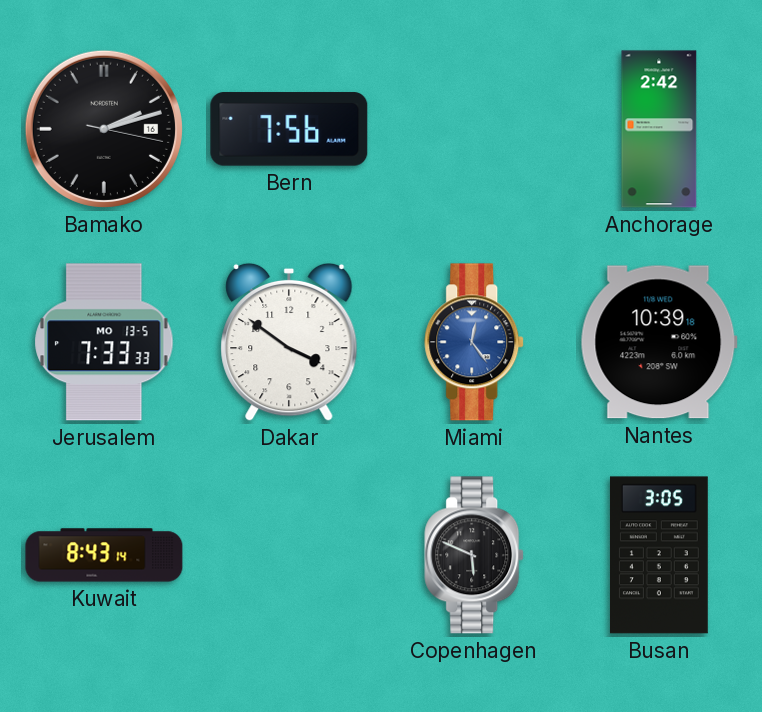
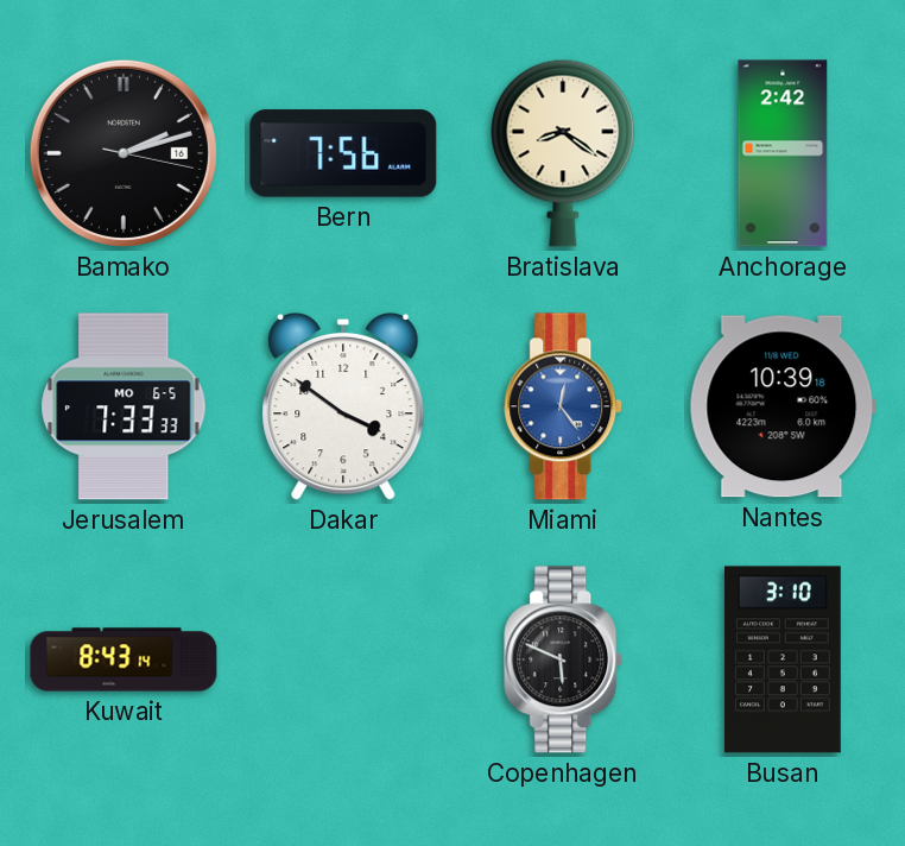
Bratislava: none -> 8:21
Jerusalem date: MO 13-5 -> MO 6-5
Busan: 3:05 -> 3:10
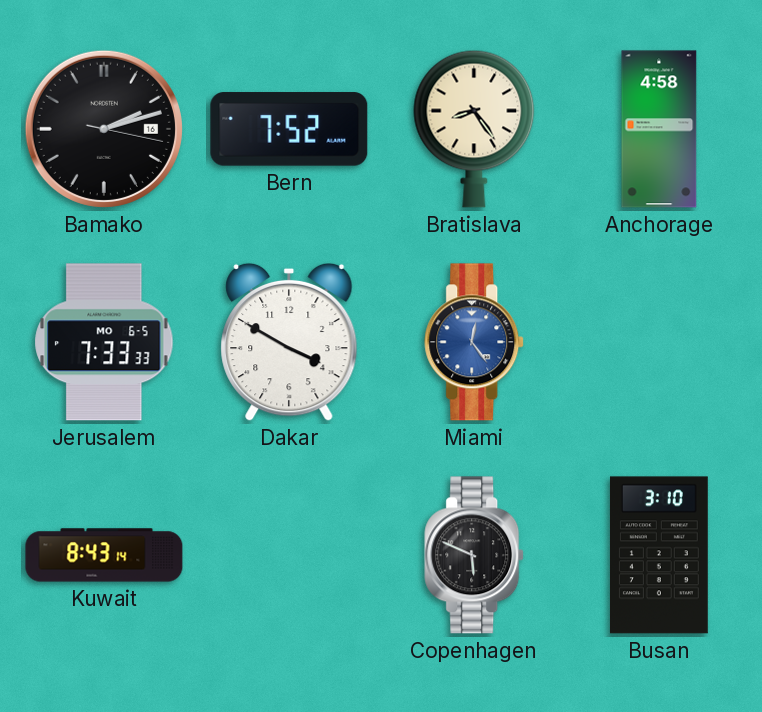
Bern: 7:56 -> 7:52
Bratislava: 8:21 -> 8:24
Anchorage: 2:42 -> 4:58
Dakar: 3:51 -> 3:50
Nantes: 10:39 -> none
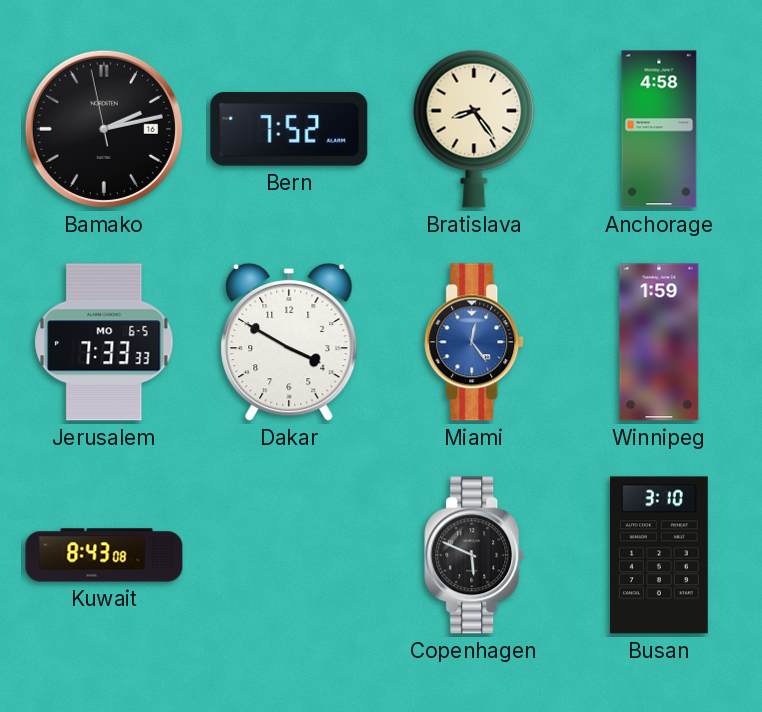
Bamako: 2:12:17 -> 2:12:58
Winnipeg: none -> 1:59
Kuwait: 8:43:14 -> 8:43:08
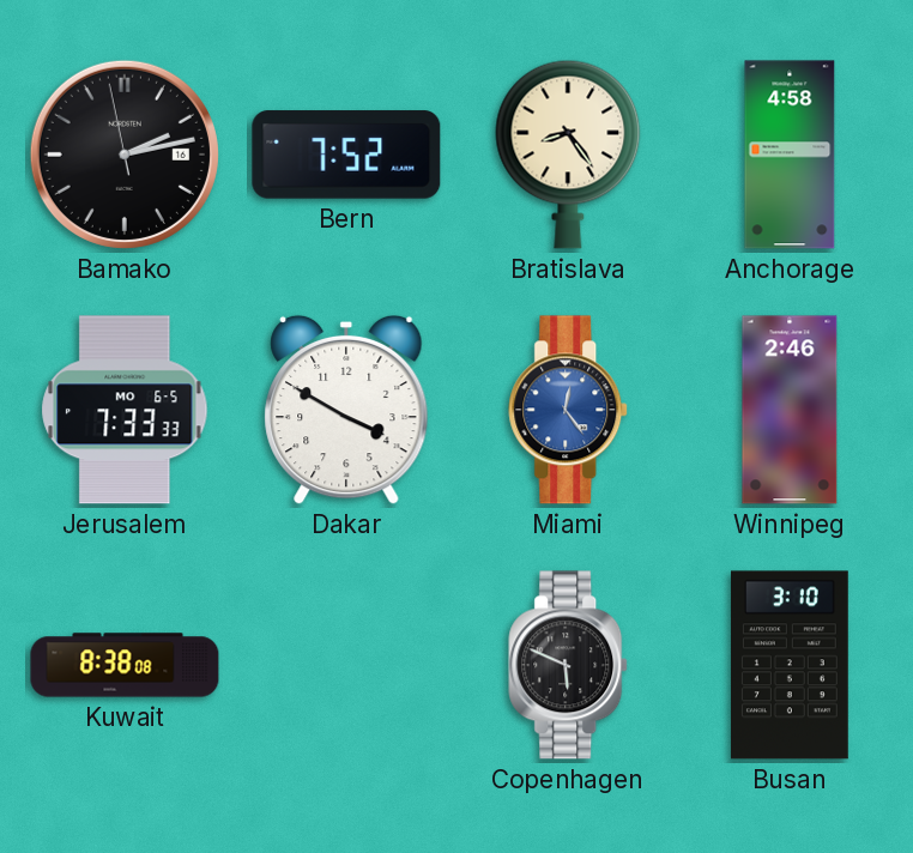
Winnipeg: 1:59 -> 2:46
Kuwait: 8:43 -> 8:38
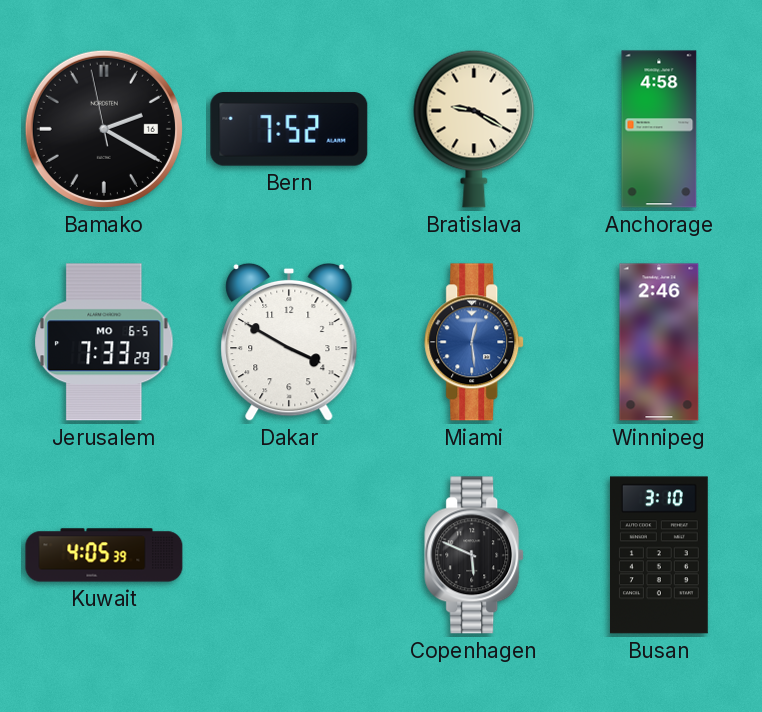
Bamako: 2:12 -> 2:19
Bratislava: 8:24 -> 9:20
Jerusalem: 7:33:33 -> 7:33:29
Miami: 12:24 -> 12:29
Kuwait: 8:38 -> 4:05
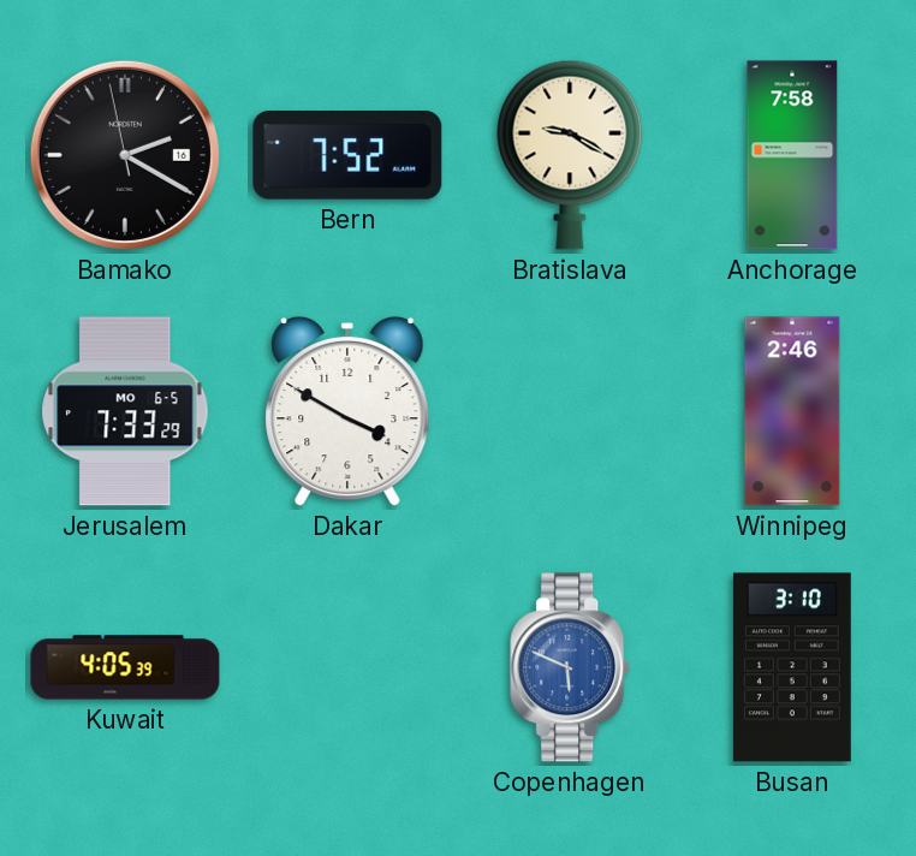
Anchorage: 4:58 -> 7:58
Miami: 12:29 -> none
Copenhagen dial: black -> blue
